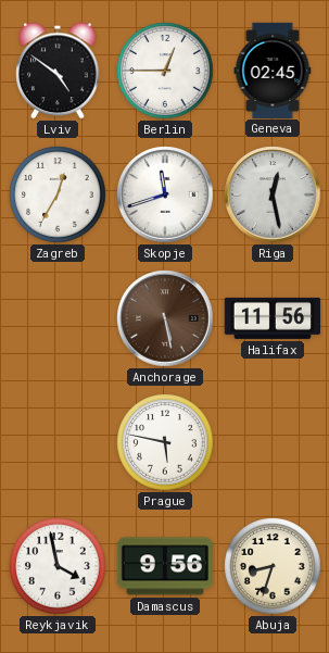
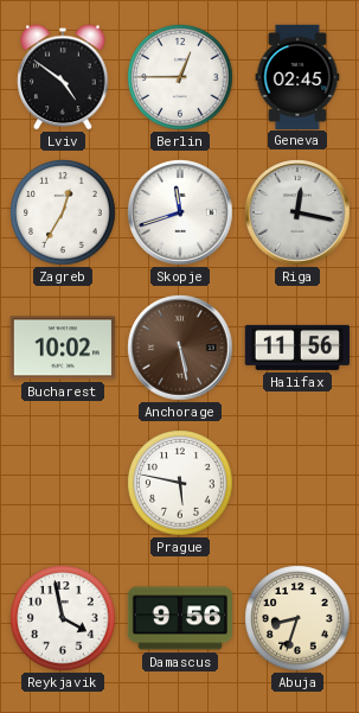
Riga: 12:28 -> 12:17
Bucharest: none -> 10:02
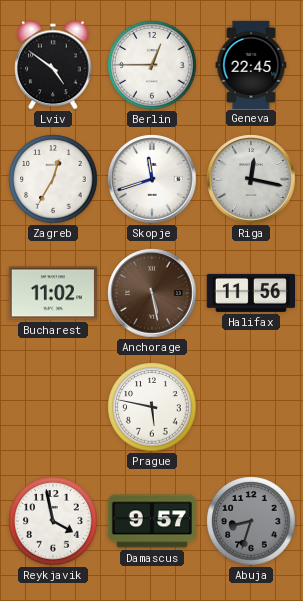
Geneva: 02:45 -> 22:45
Bucharest: 10:02 -> 11:02
Damascus: 9:56 -> 9:57
Abuja dial: cream -> grey
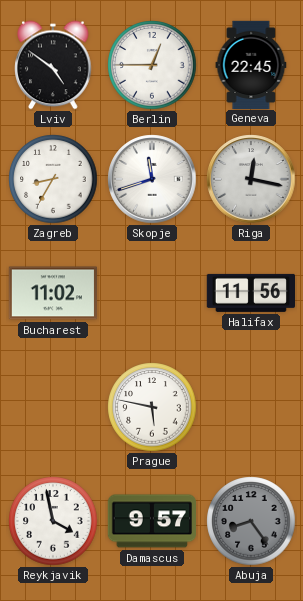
Zagreb: 12:35 -> 8:35
Anchorage: 5:28 -> none
Abuja: 8:33 -> 8:24
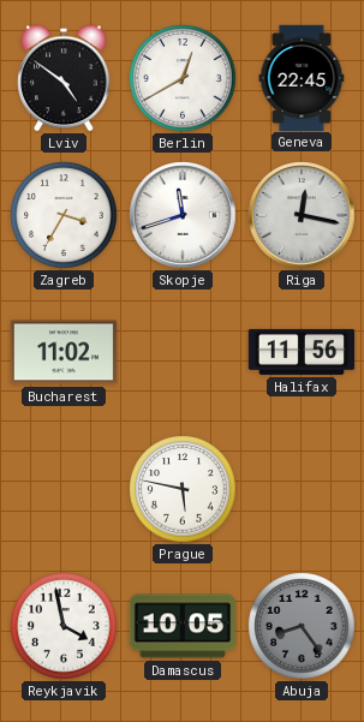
Berlin: 12:45 -> 12:40
Zagreb: 8:35 -> 3:35
Damascus: 9:57 -> 10:05
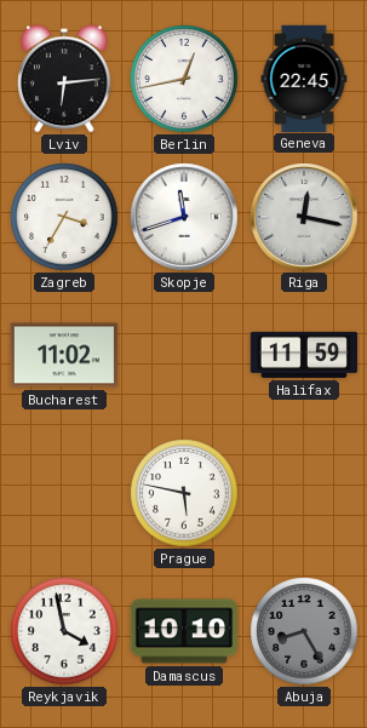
Lviv: 4:51 -> 6:14
Berlin: 12:40 -> 12:43
Halifax: 11:56 -> 11:59
Damascus: 10:05 -> 10:10
Abuja: 8:24 -> 8:25
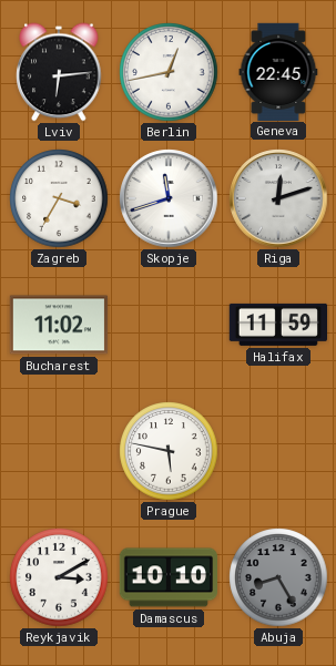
Riga: 12:17 -> 12:12
Reykjavik: 3:58 -> 3:10
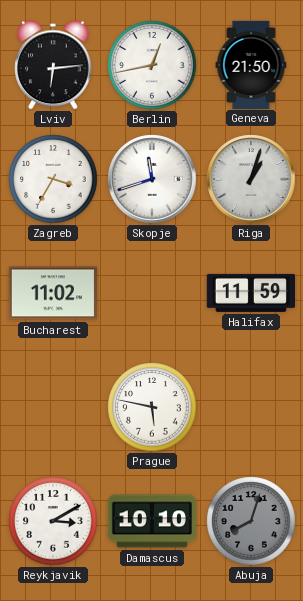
Geneva: 22:45 -> 21:50
Riga: 12:12 -> 1:03
Abuja: 8:25 -> 8:03
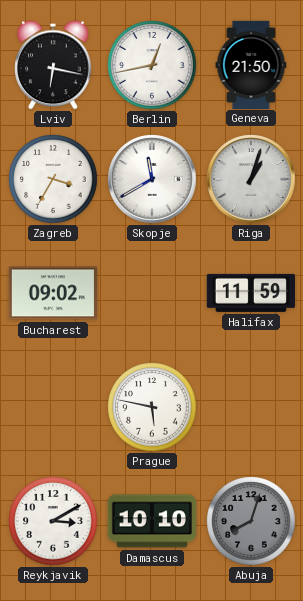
Lviv: 6:14 -> 6:17
Skopje: 11:42 -> 11:40
Bucharest: 11:02 -> 09:02
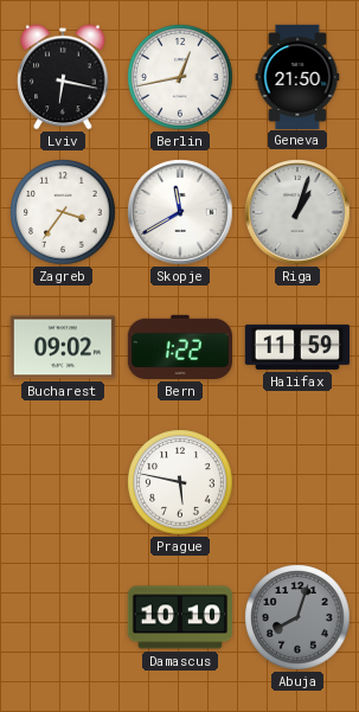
Zagreb: 3:35 -> 3:36
Bern: none -> 1:22
Reykjavik: 3:10 -> none
